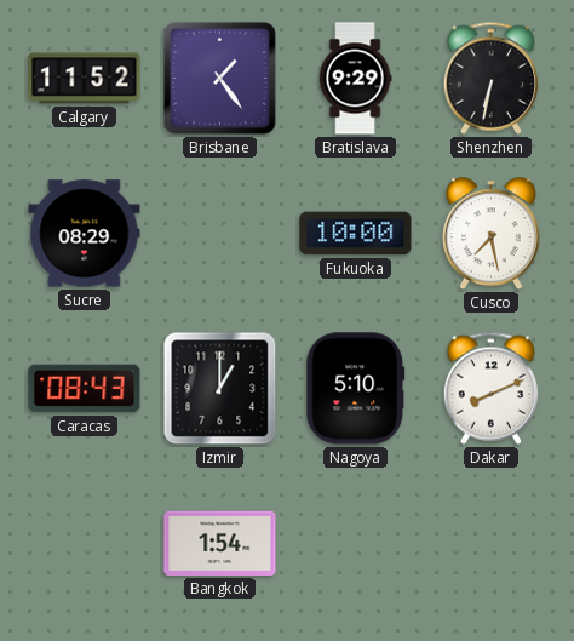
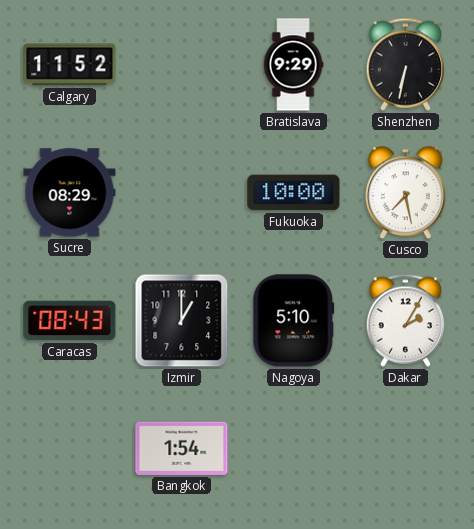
Brisbane: 1:24 -> none
Dakar: 8:11 -> 2:05
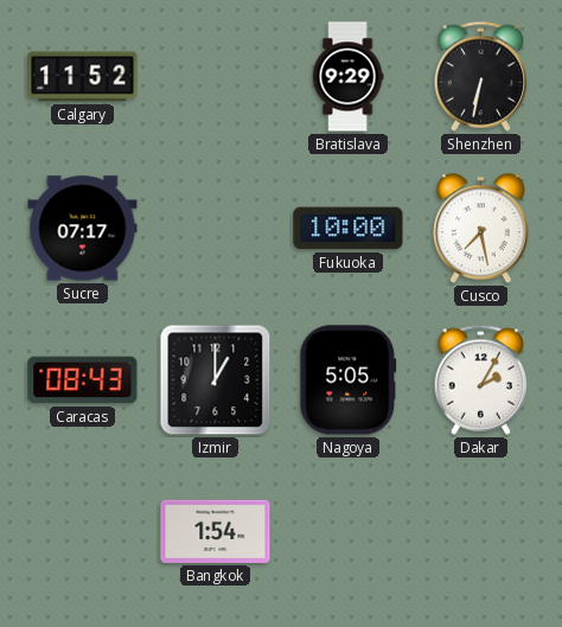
Sucre: 08:29 -> 07:17
Nagoya: 5:10 -> 5:05
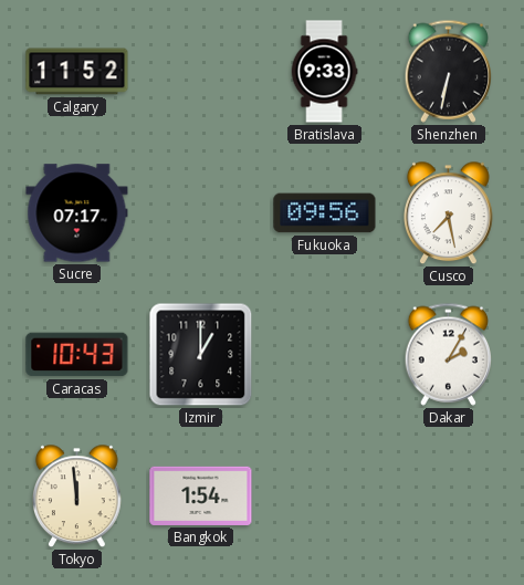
Bratislava: 9:29 -> 9:33
Fukuoka: 10:00 -> 09:56
Caracas: 08:43 -> 10:43
Nagoya: 5:05 -> none
Tokyo: none -> 11:59
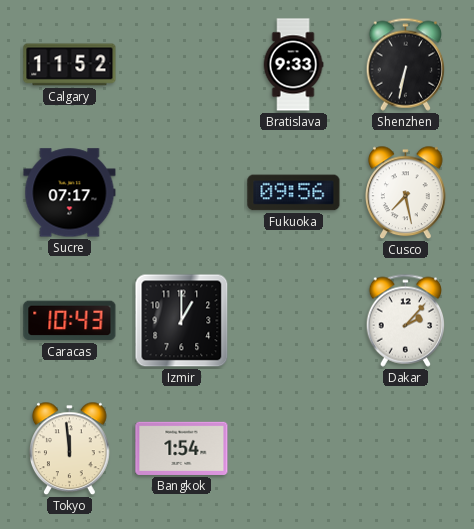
Dakar: 2:05 -> 2:07
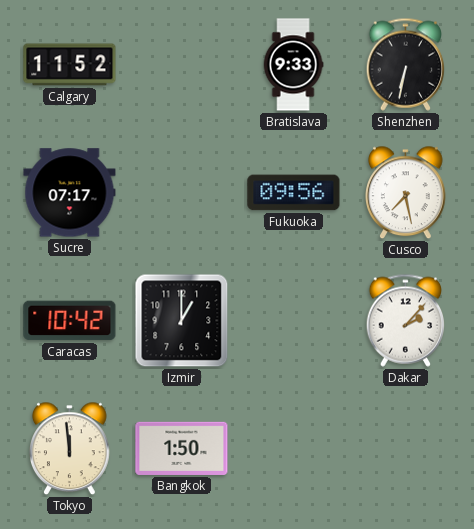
Caracas: 10:43 -> 10:42
Bangkok: 1:54 -> 1:50
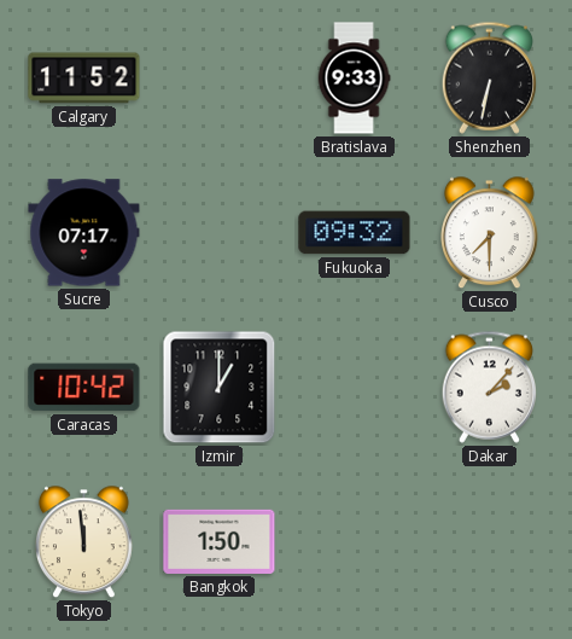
Fukuoka: 09:56 -> 09:32
Cusco: 7:28 -> 7:30
